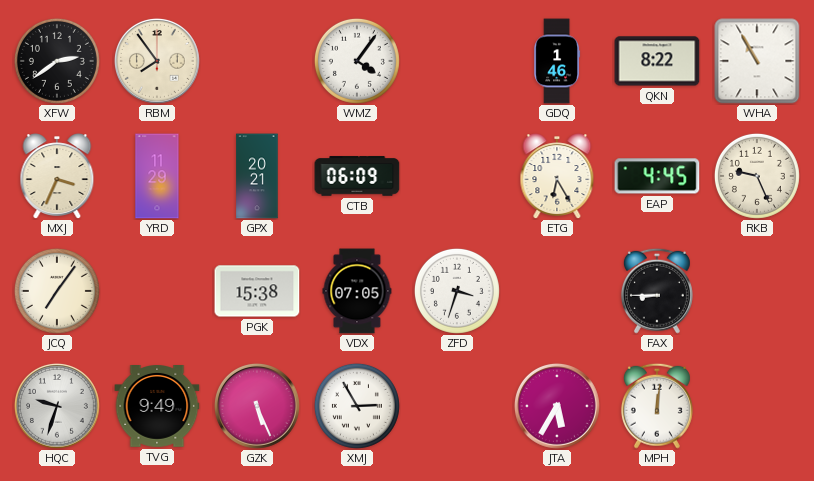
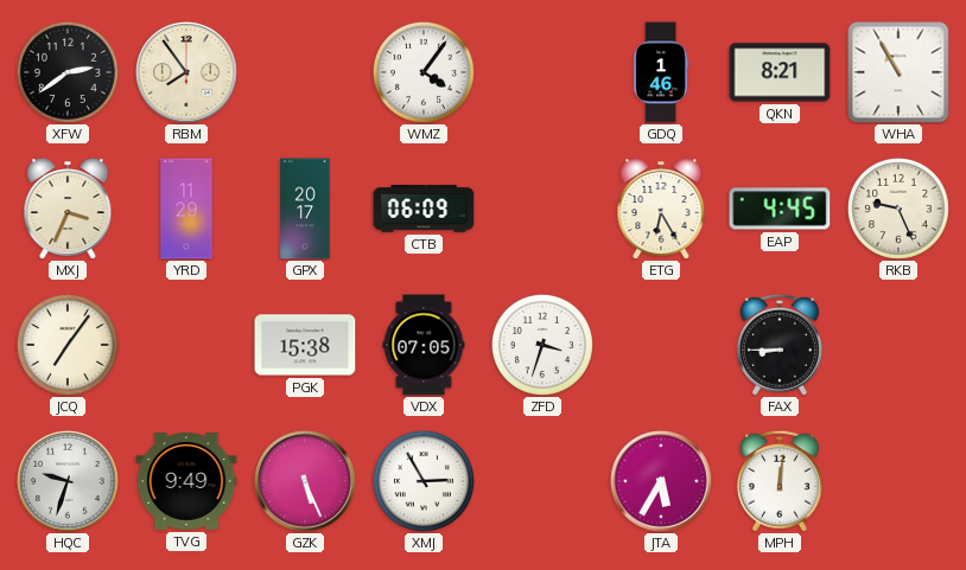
QKN: 8:22 -> 8:21
GPX: 20:21 -> 20:17
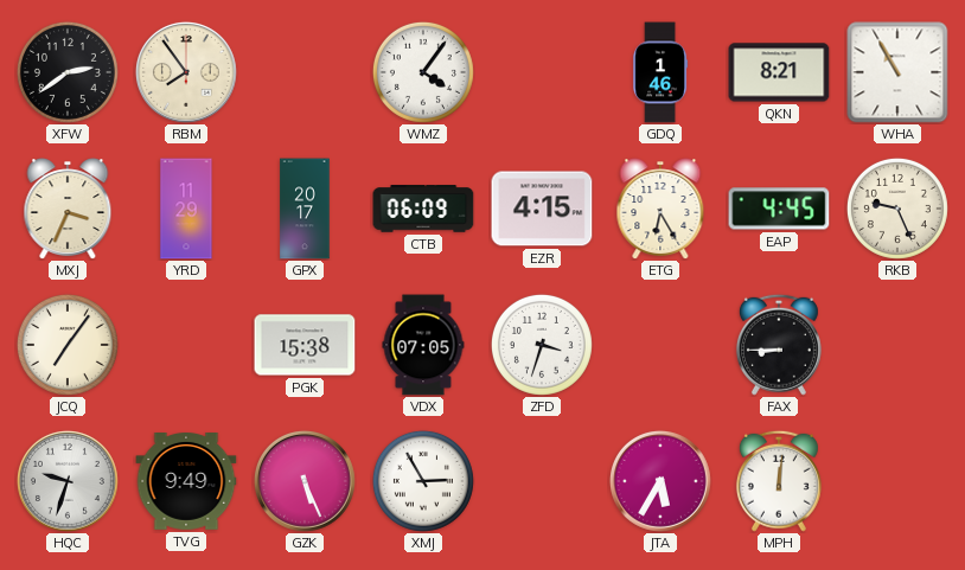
EZR: none -> 4:15
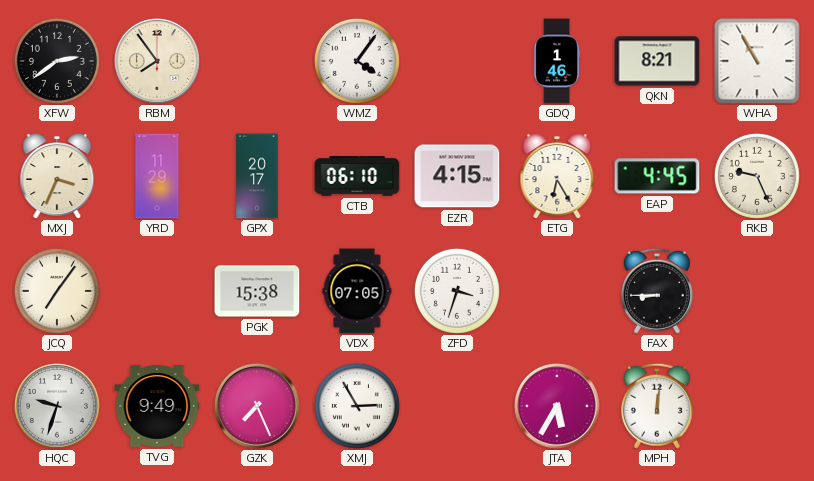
CTB: 06:09 -> 06:10
GZK: 5:26 -> 7:26
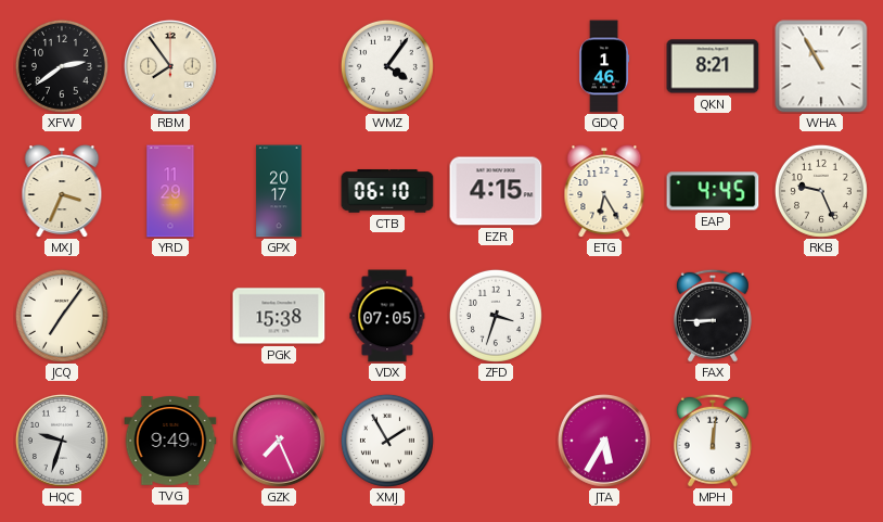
XMJ: 2:55 -> 1:55
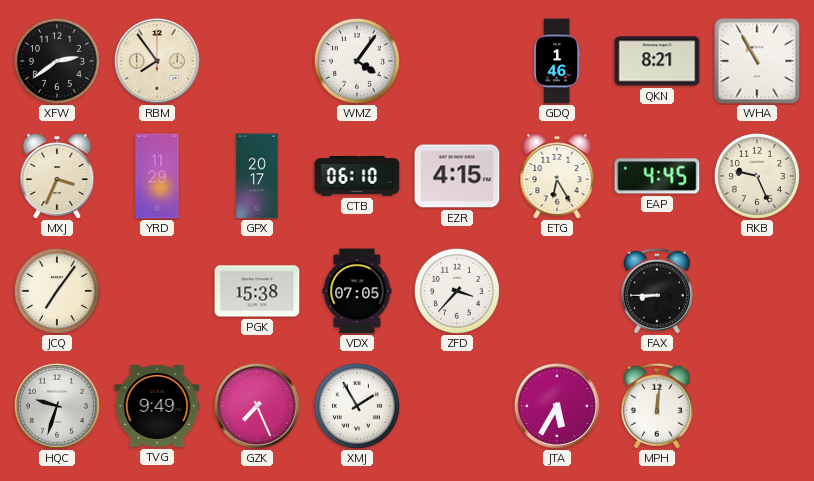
ZFD: 3:33 -> 3:37
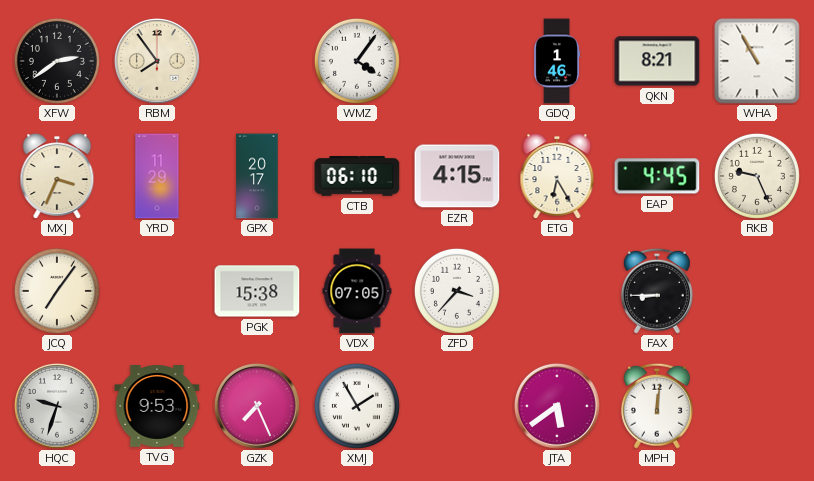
TVG: 9:49 -> 9:53
JTA: 5:35 -> 5:39
